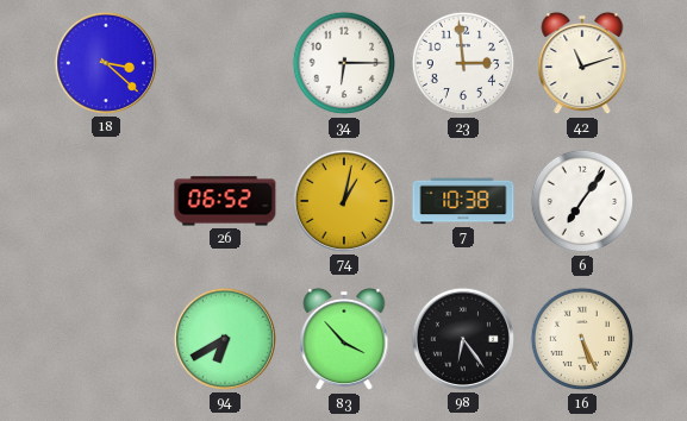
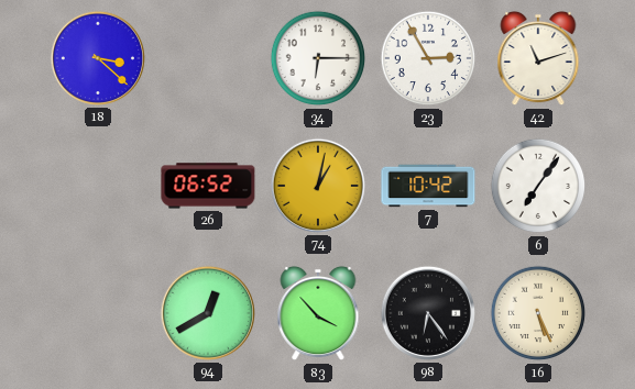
23: 2:59 -> 2:55
7: 10:38 -> 10:42
94: 6:40 -> 12:40
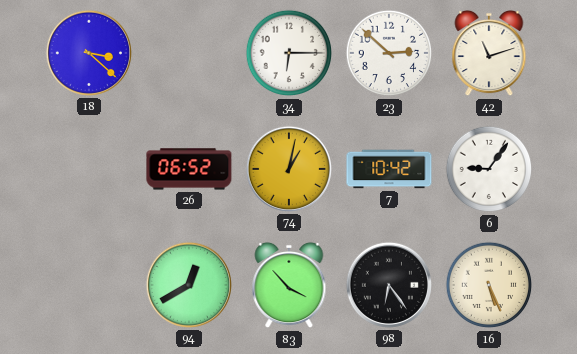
23: 2:55 -> 2:52
6: 7:06 -> 9:06
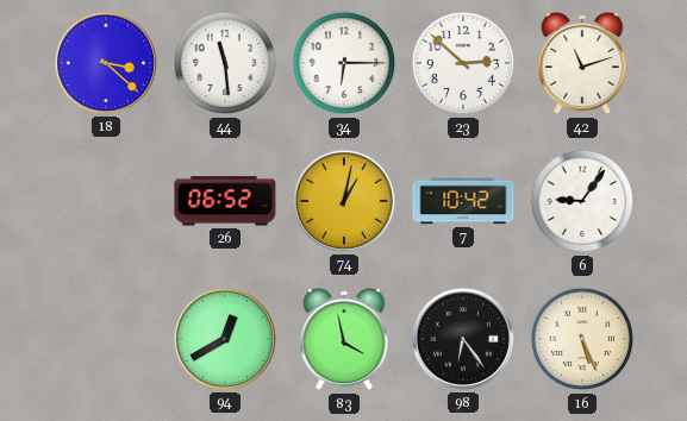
44: none -> 11:29
83: 3:53 -> 3:58
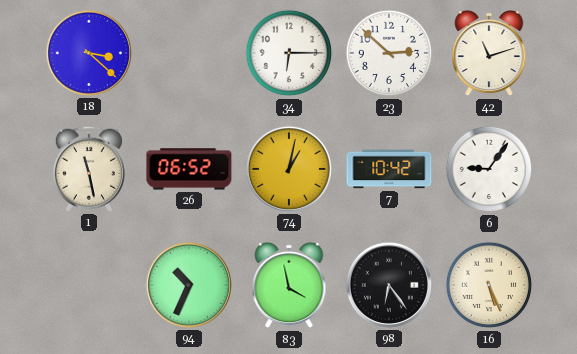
44: 11:29 -> none
1: none -> 11:28
94: 12:40 -> 10:34
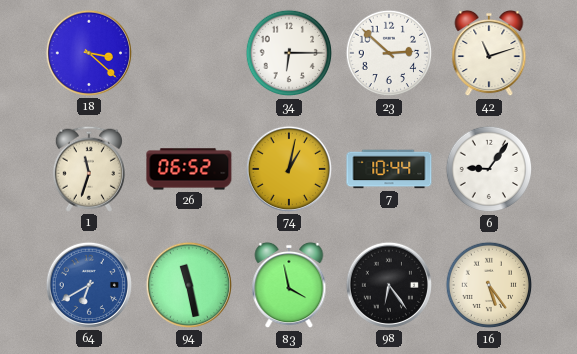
1: 11:28 -> 11:33
7: 10:42 -> 10:44
64: none -> 6:40
94: 10:34 -> 11:28
16: 5:26 -> 5:24
